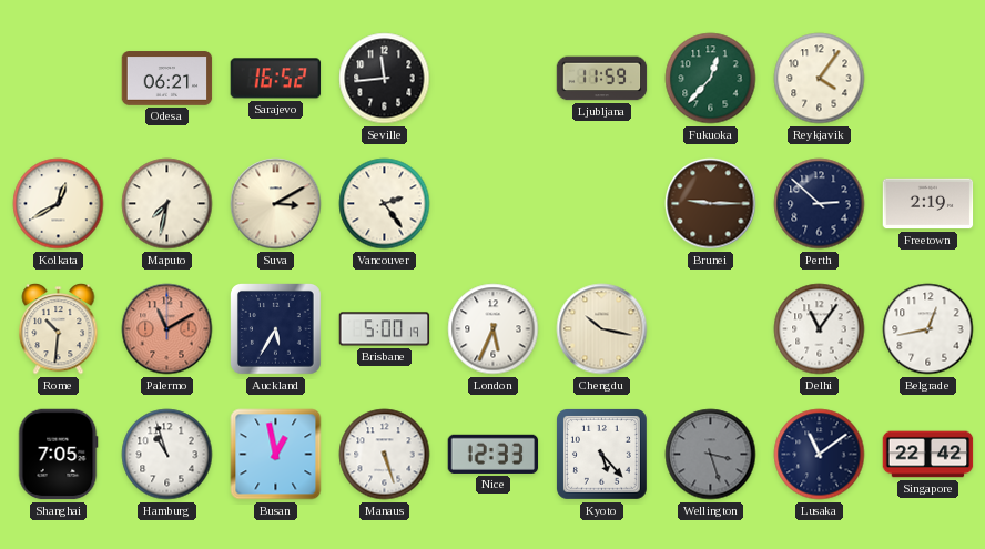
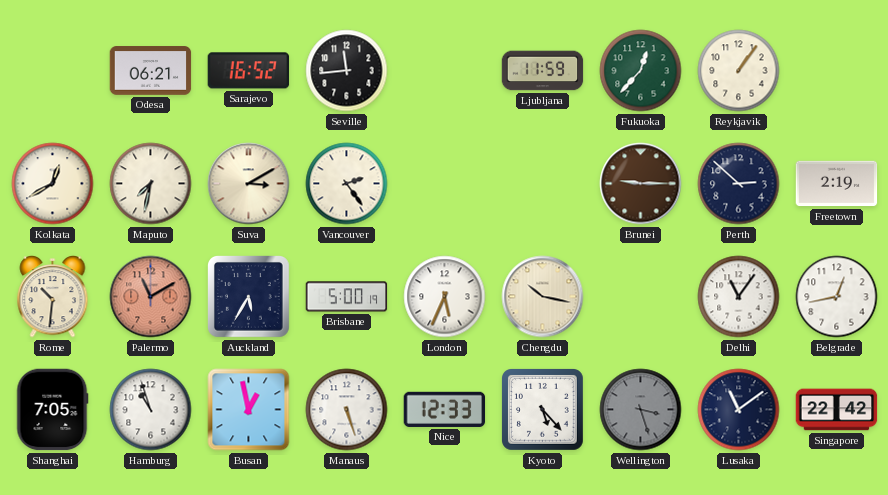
Reykjavik: 4:06 -> 1:06
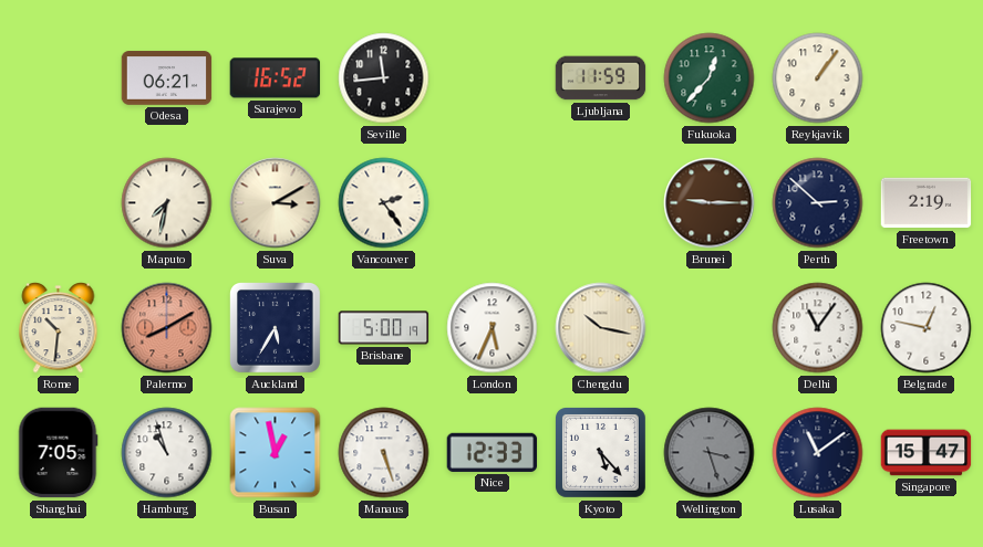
Kolkata: 12:40 -> none
Palermo: 11:10 -> 8:10
Belgrade: 12:43 -> 12:47
Singapore: 22:42 -> 15:47
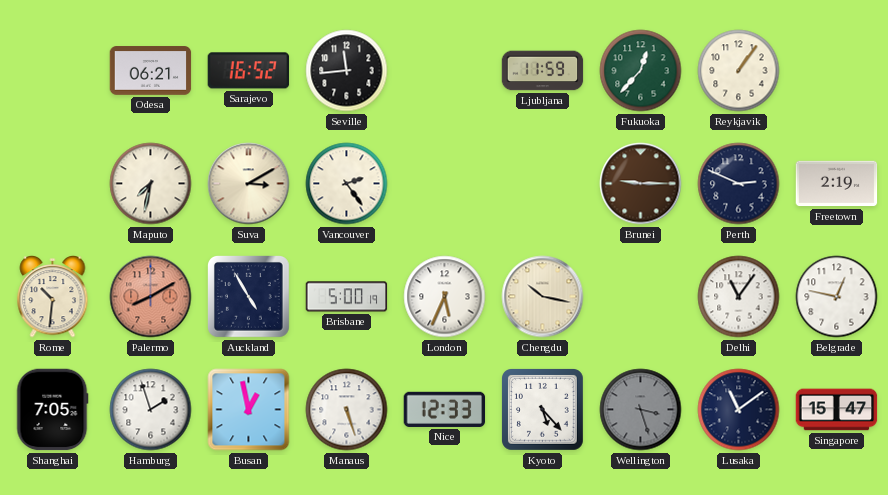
Perth: 2:52 -> 2:49
Auckland: 5:35 -> 4:55
Hamburg: 10:57 -> 1:57
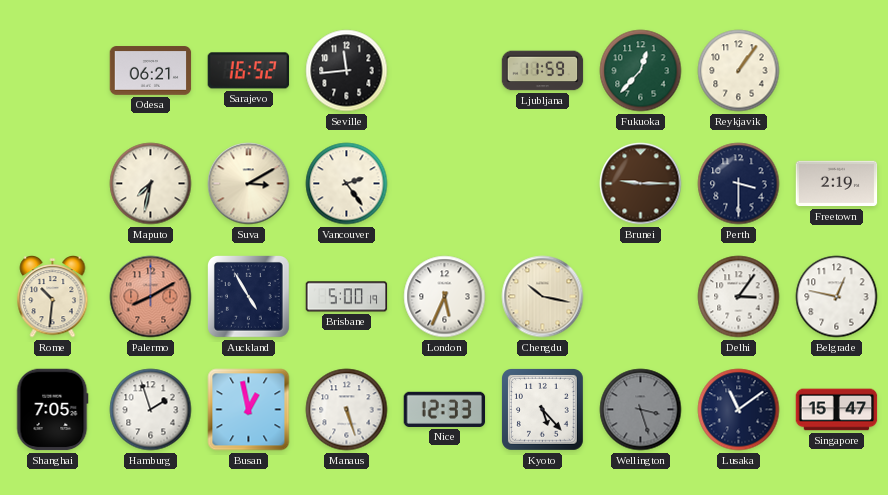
Perth: 2:49 -> 3:30
Delhi: 11:06 -> 3:06
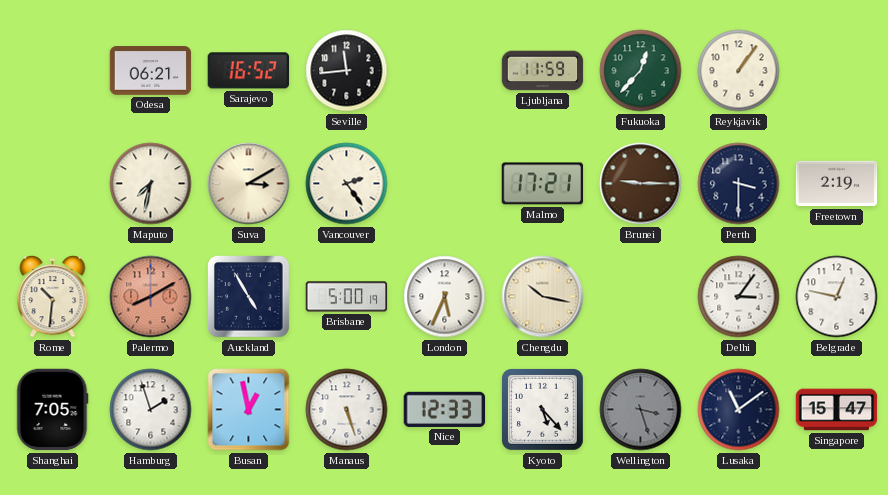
Malmo: none -> 17:21
